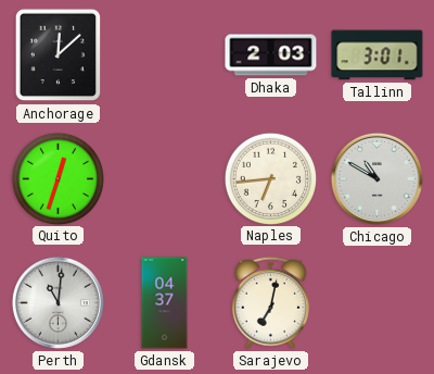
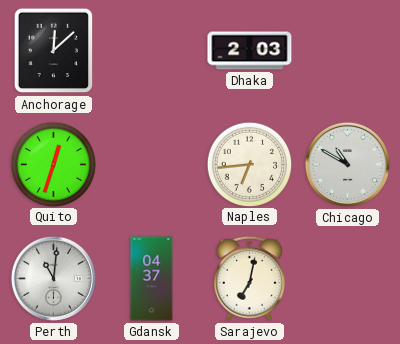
Tallinn: 3:01 -> none
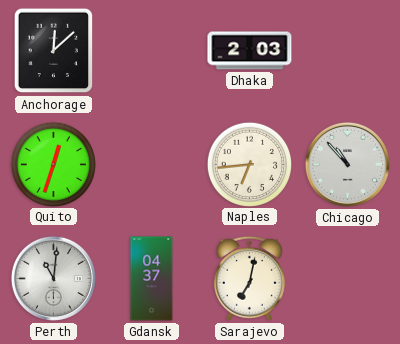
Chicago: 10:50 -> 10:53
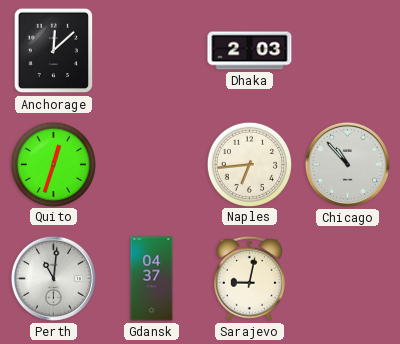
Sarajevo: 7:02 -> 9:02
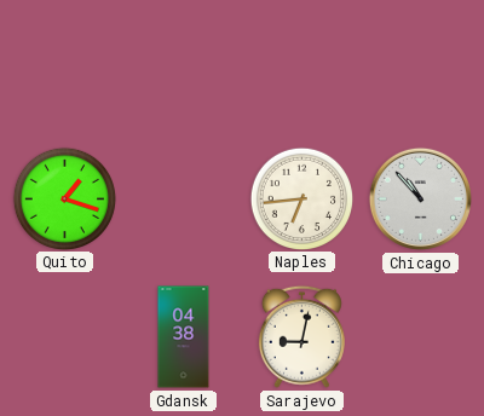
Anchorage: 12:08 -> none
Dhaka: 2:03 -> none
Quito: 12:33 -> 1:18
Perth: 11:01 -> none
Gdansk: 04:37 -> 04:38
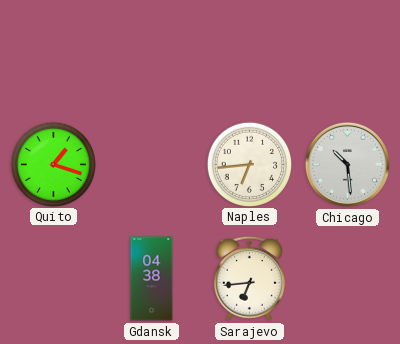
Chicago: 10:53 -> 10:29
Sarajevo: 9:02 -> 6:44
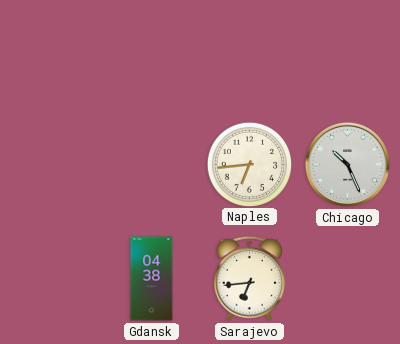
Quito: 1:18 -> none
Chicago: 10:29 -> 10:26
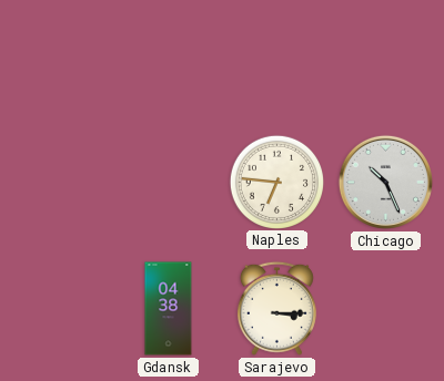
Naples: 6:44 -> 6:46
Sarajevo: 6:44 -> 3:15
